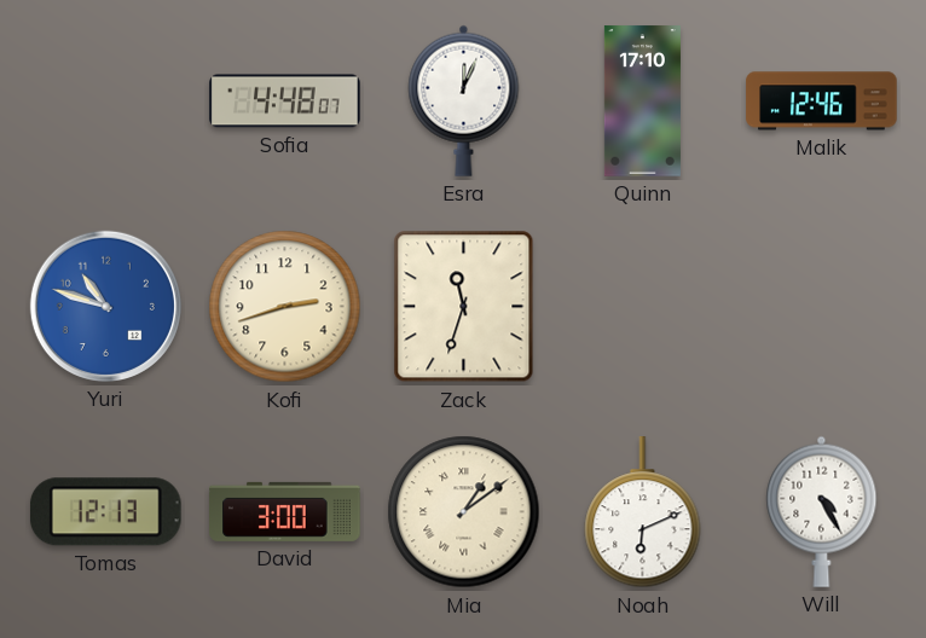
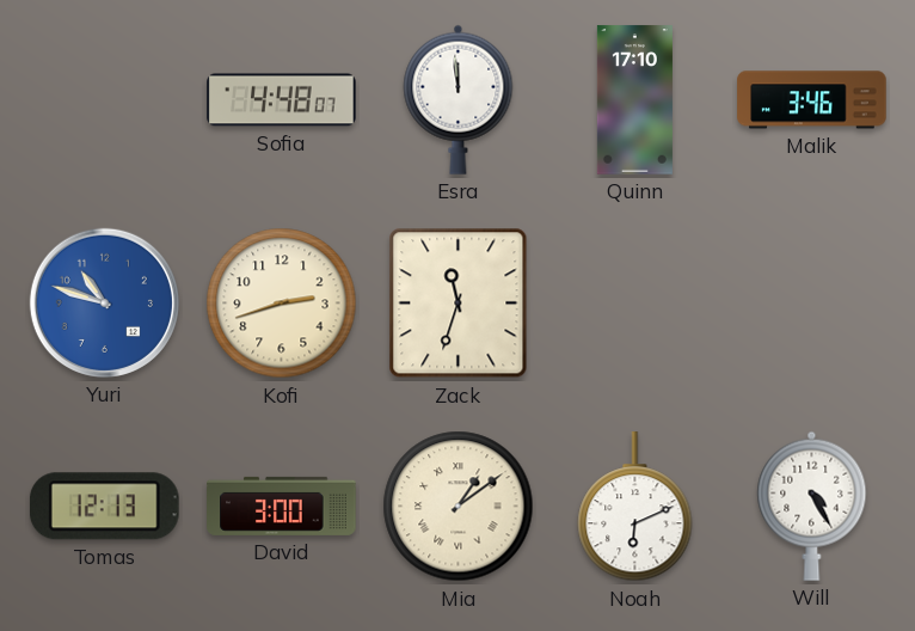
Esra: 12:04 -> 11:59
Malik: 12:46 -> 3:46
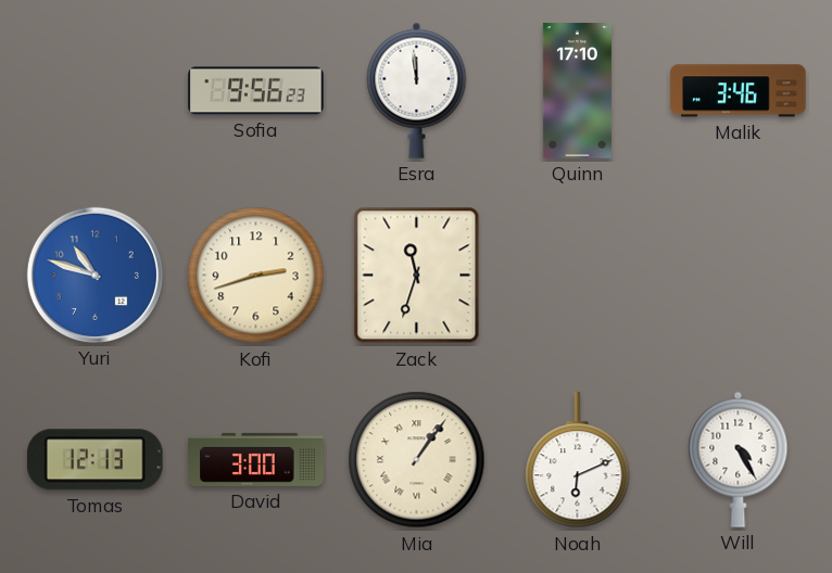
Sofia: 4:48 -> 9:56
Mia: 1:09 -> 1:06
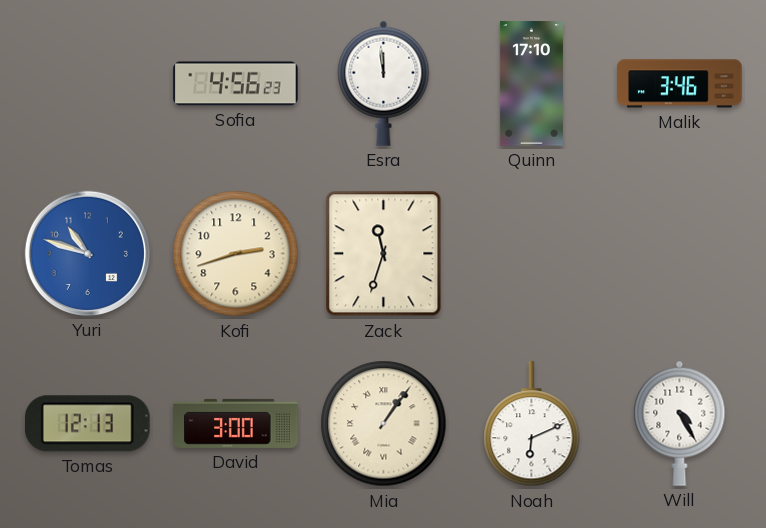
Sofia: 9:56 -> 4:56
